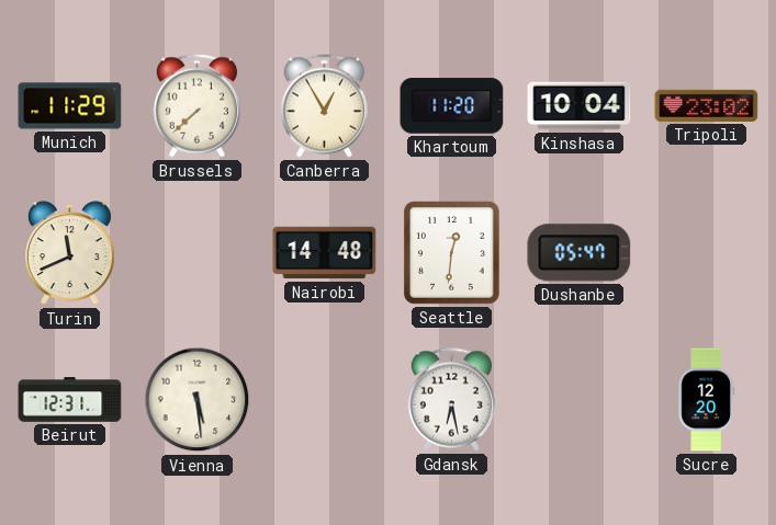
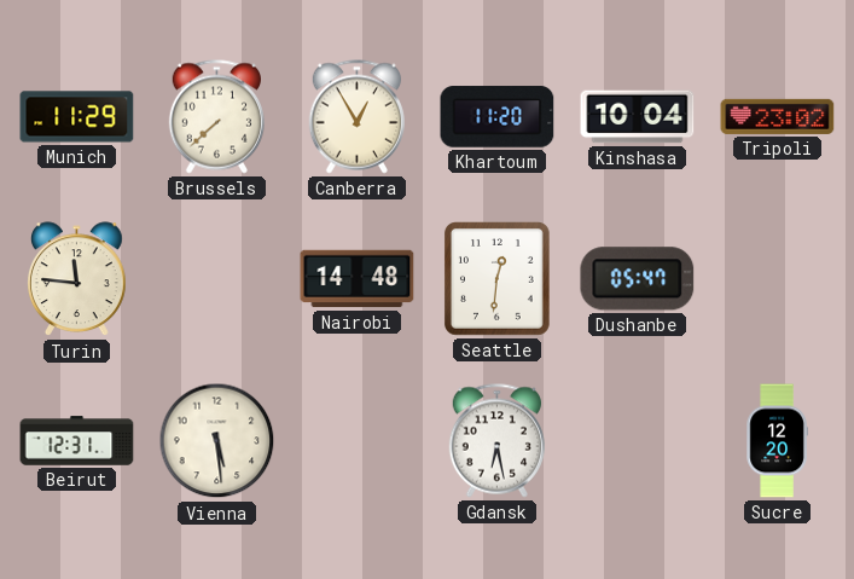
Turin: 11:41 -> 11:46
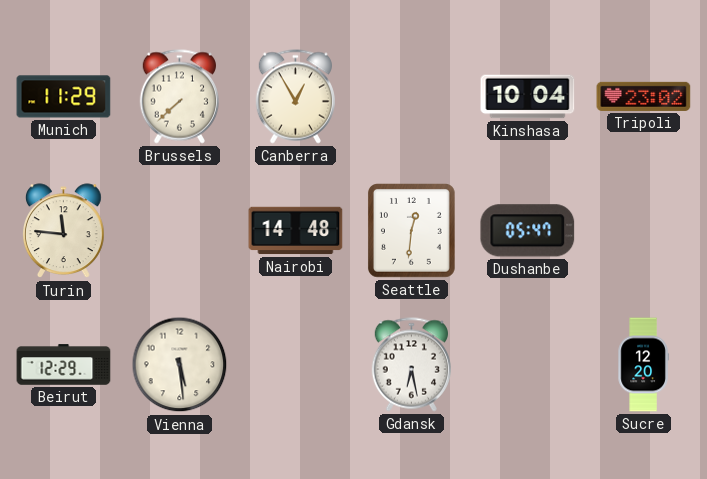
Khartoum: 11:20 -> none
Beirut: 12:31 -> 12:29
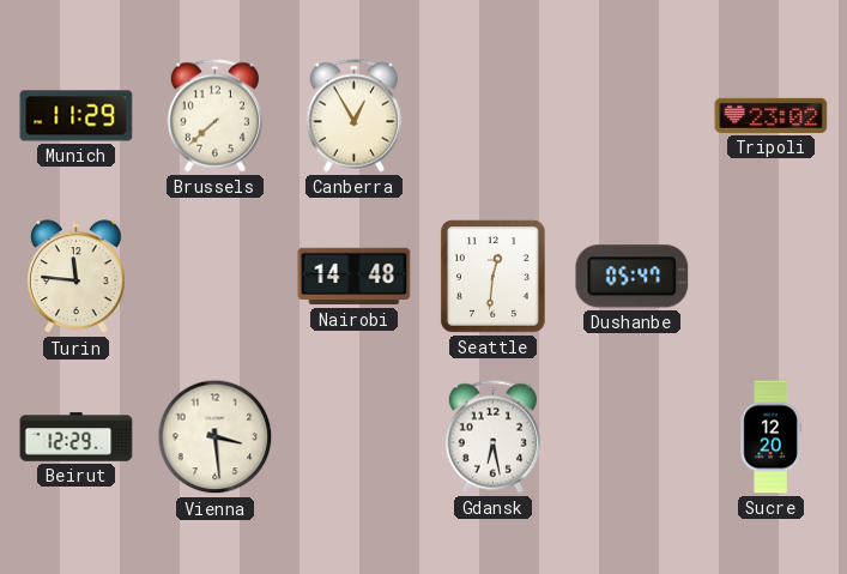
Kinshasa: 10:04 -> none
Vienna: 5:29 -> 3:29
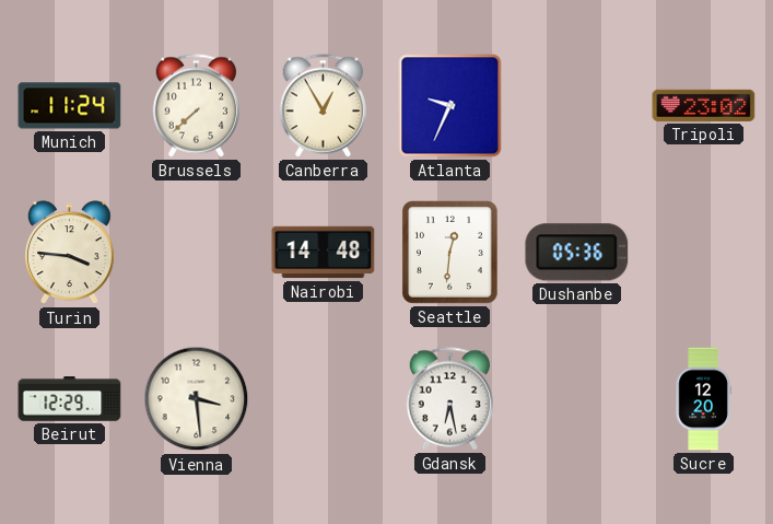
Munich: 11:29 -> 11:24
Atlanta: none -> 9:34
Turin: 11:46 -> 3:46
Dushanbe: 05:47 -> 05:36
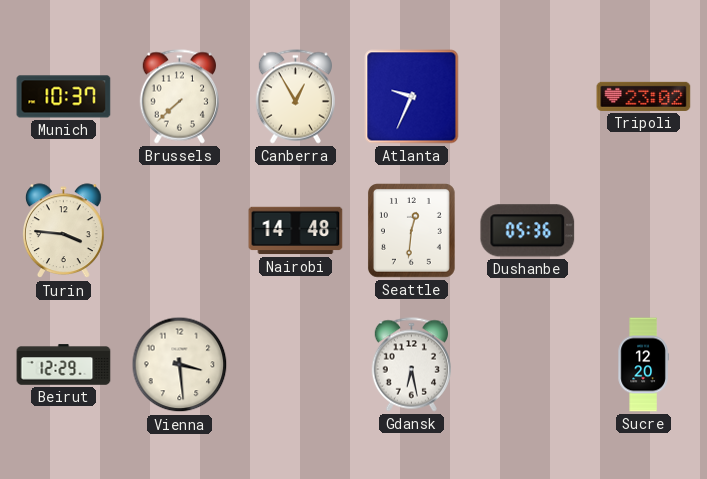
Munich: 11:24 -> 10:37
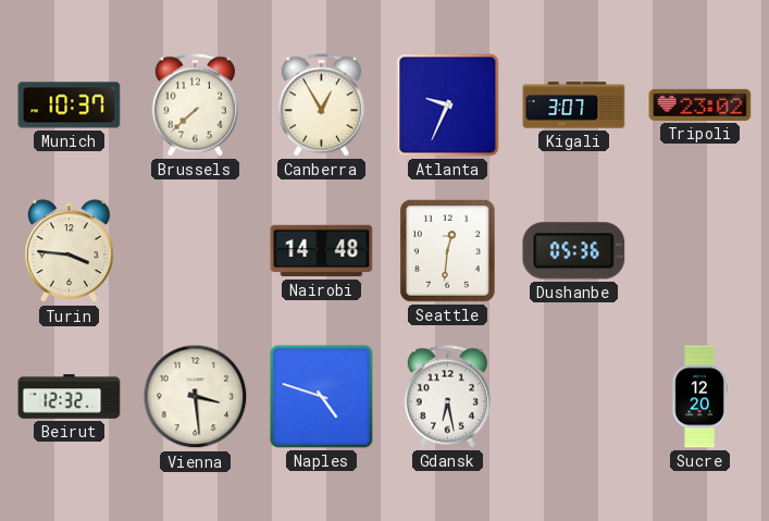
Kigali: none -> 3:07
Beirut: 12:29 -> 12:32
Naples: none -> 4:48
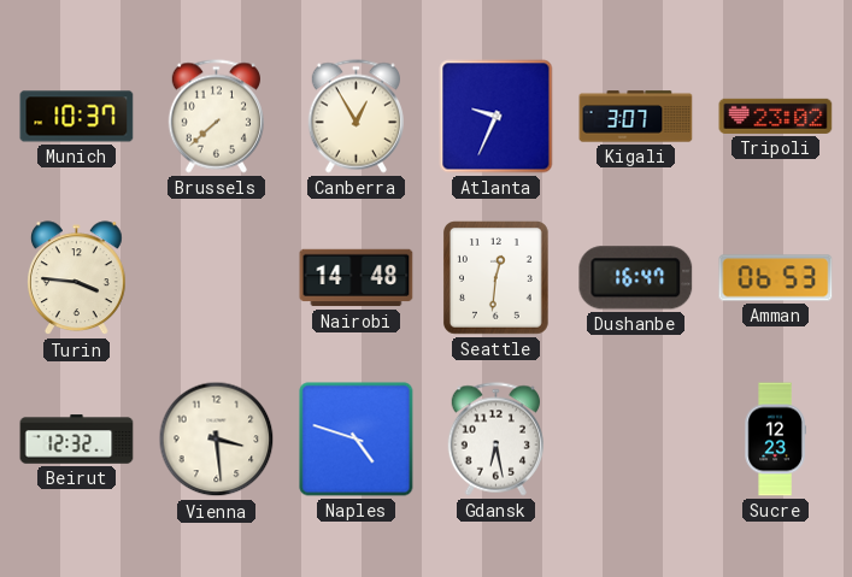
Dushanbe: 05:36 -> 16:47
Amman: none -> 06:53
Sucre: 12:20 -> 12:23
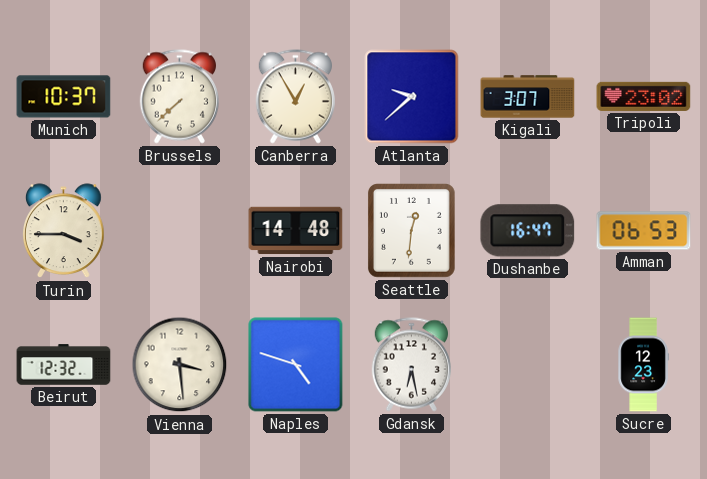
Atlanta: 9:34 -> 9:38
Turin: 3:46 -> 3:45
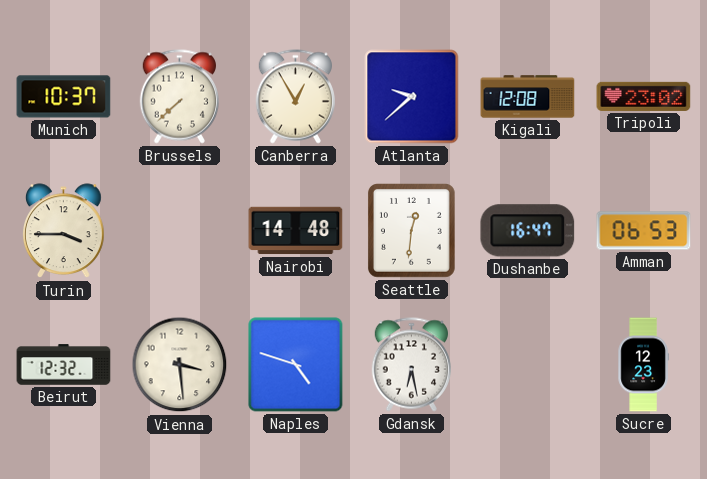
Kigali: 3:07 -> 12:08
